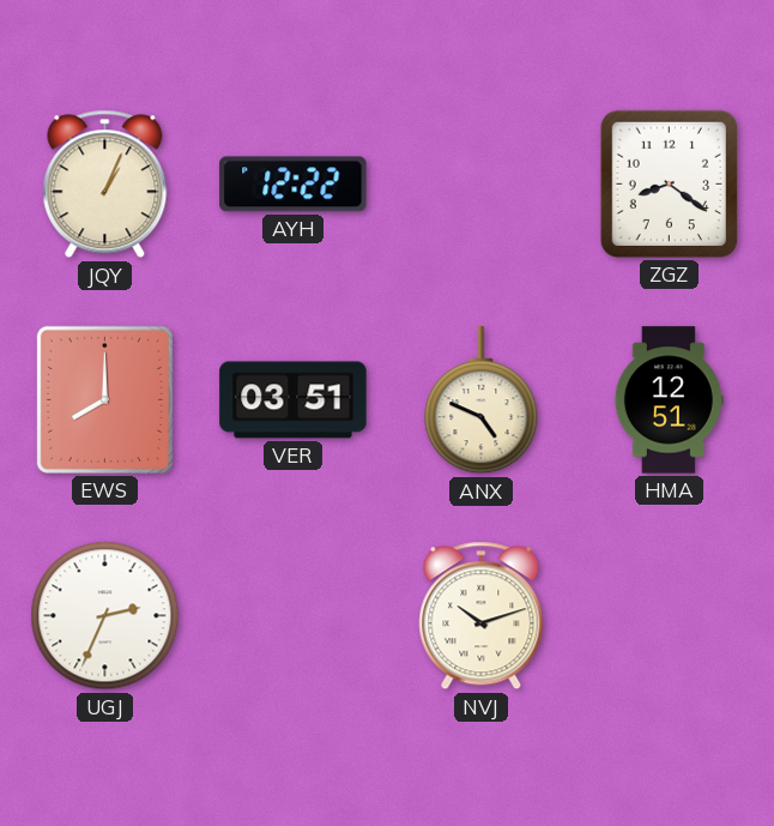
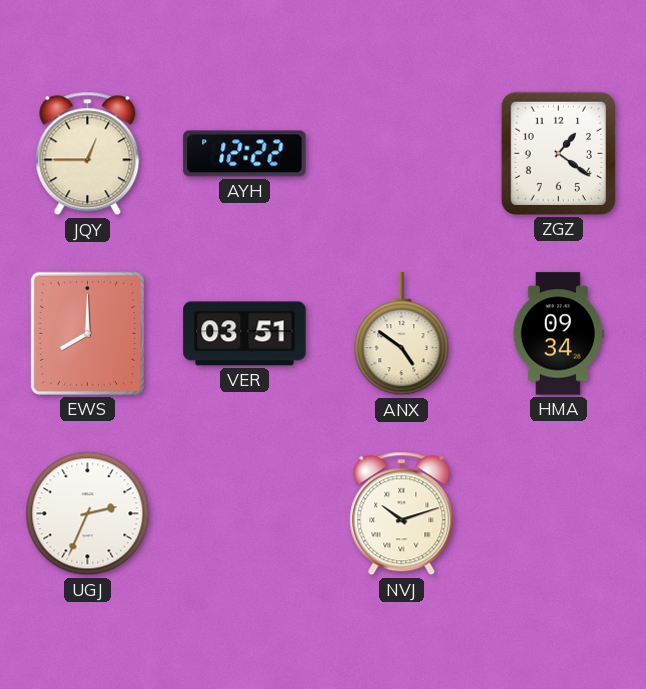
JQY: 1:04 -> 12:45
ZGZ: 8:21 -> 1:21
ANX: 4:49 -> 4:51
HMA: 12:51 -> 09:34
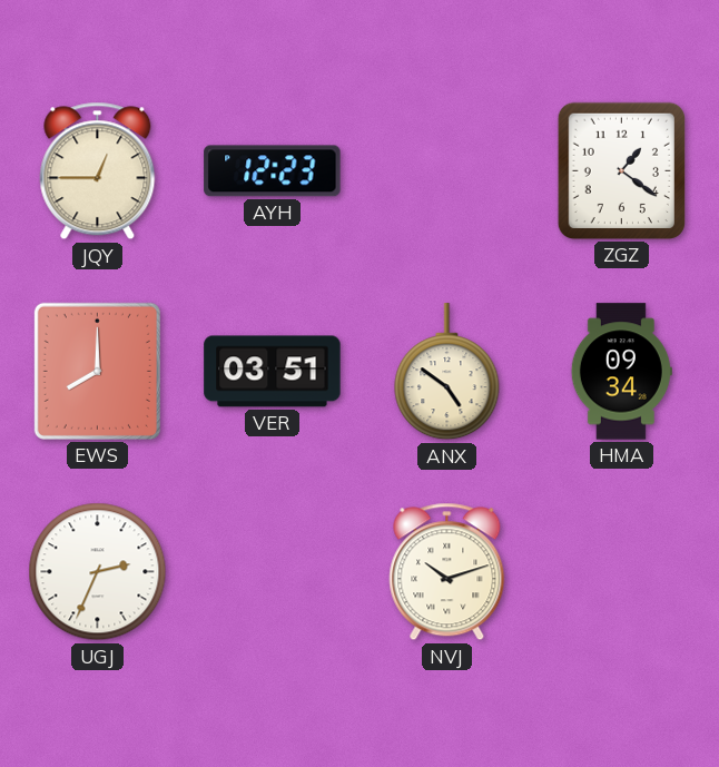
AYH: 12:22 -> 12:23
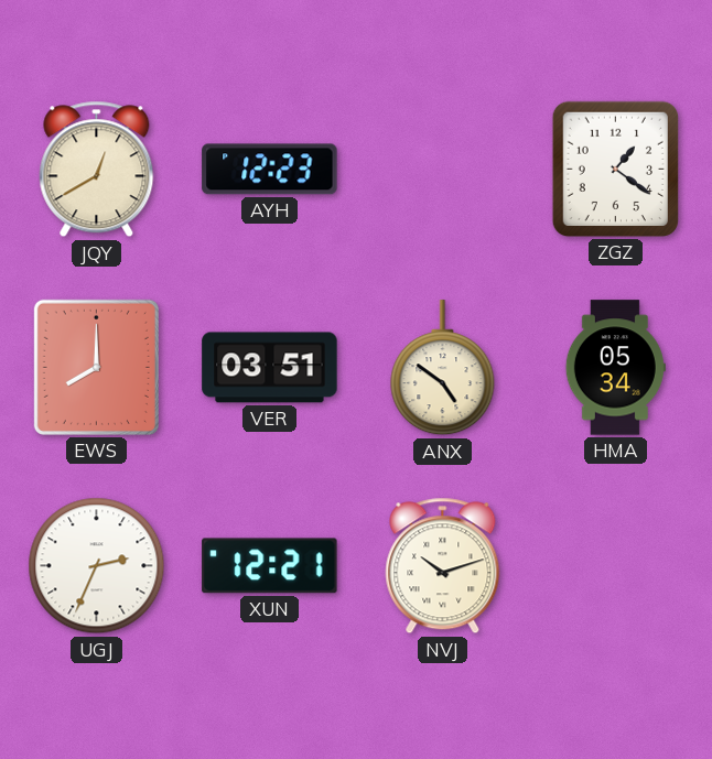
JQY: 12:45 -> 12:40
HMA: 09:34 -> 05:34
XUN: none -> 12:21
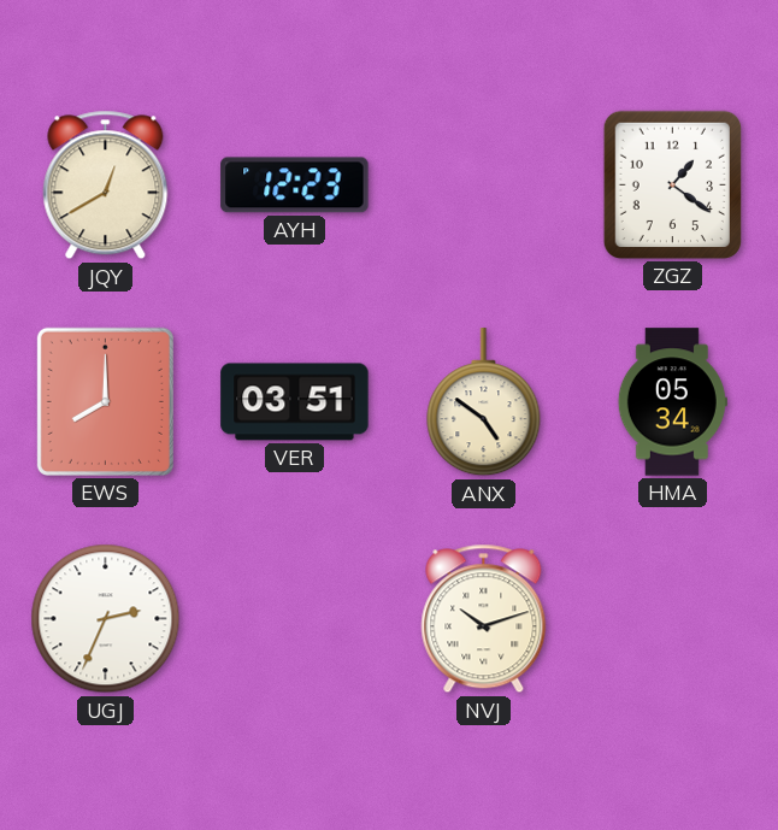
XUN: 12:21 -> none
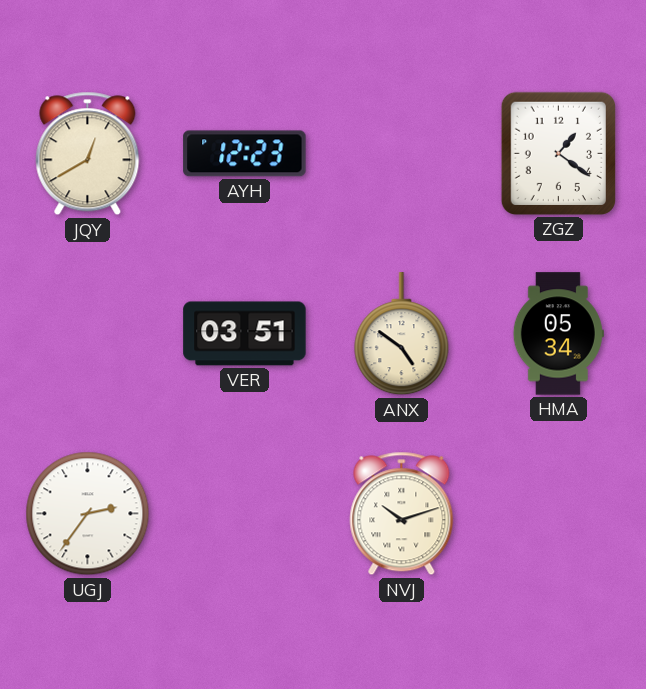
EWS: 8:00 -> none
UGJ: 2:34 -> 2:36
